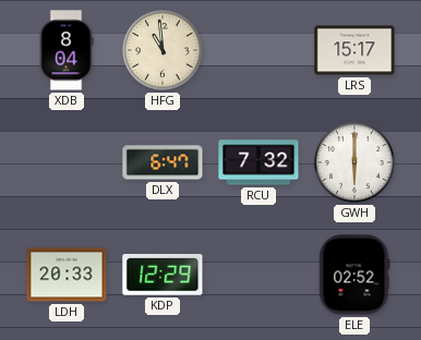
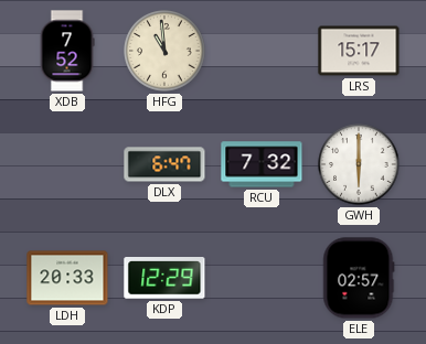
XDB: 8:04 -> 7:52
ELE: 02:52 -> 02:57
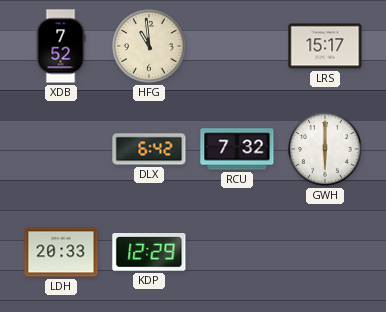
DLX: 6:47 -> 6:42
ELE: 02:57 -> none
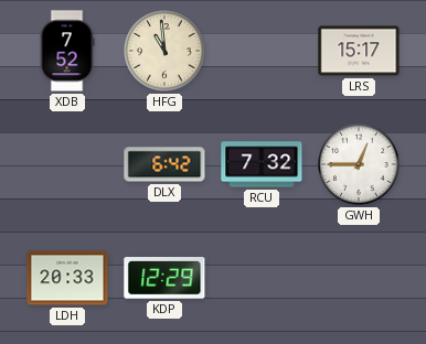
GWH: 6:00 -> 12:45
